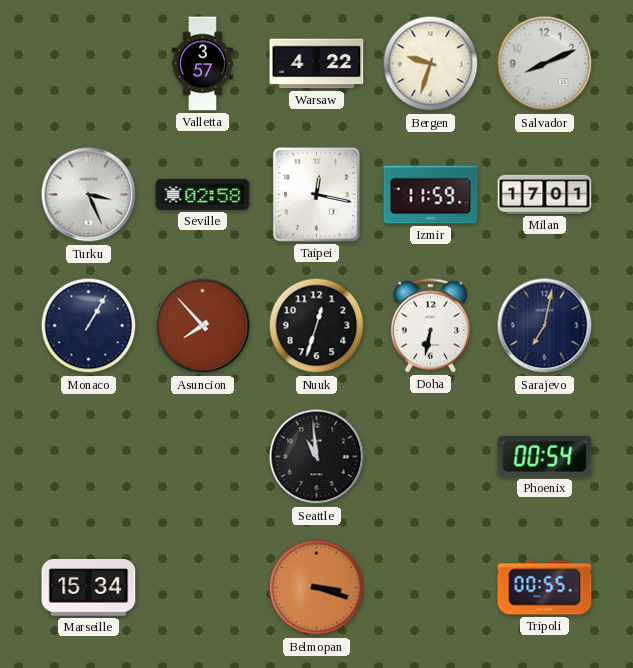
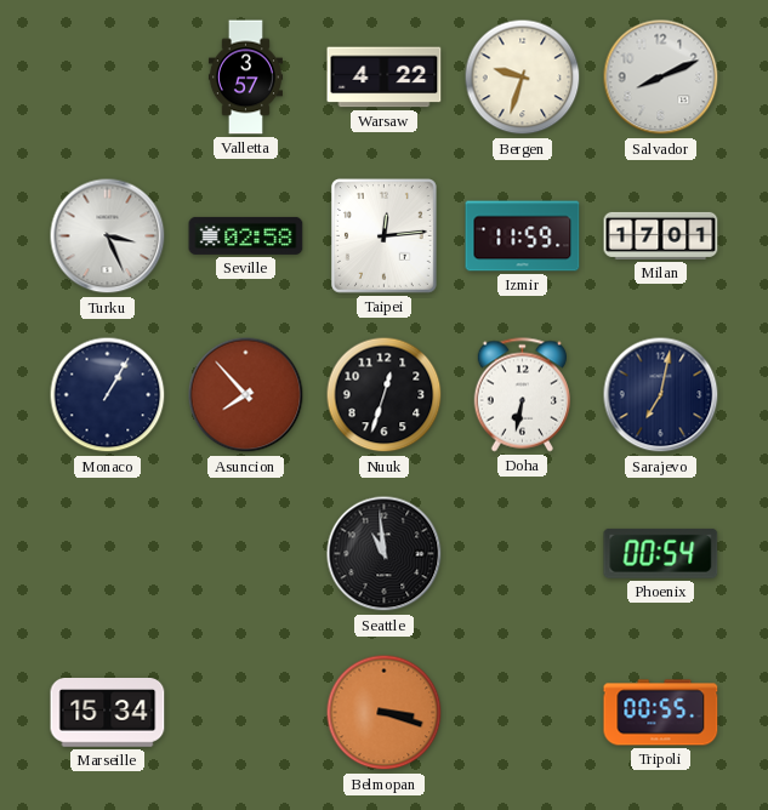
Taipei: 12:17 -> 12:14
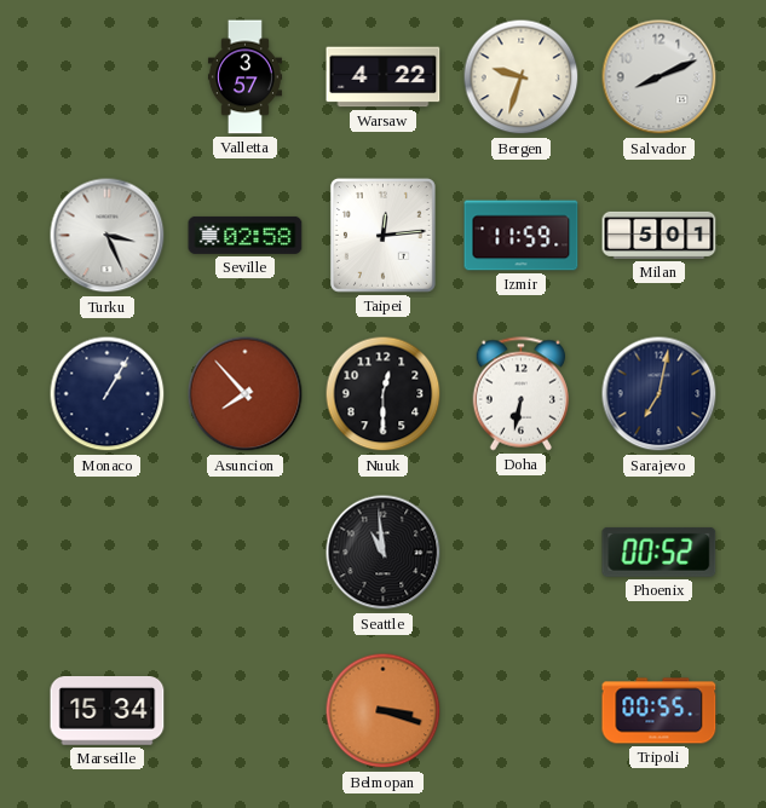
Milan: 17:01 -> 5:01
Nuuk: 12:33 -> 12:30
Phoenix: 00:54 -> 00:52
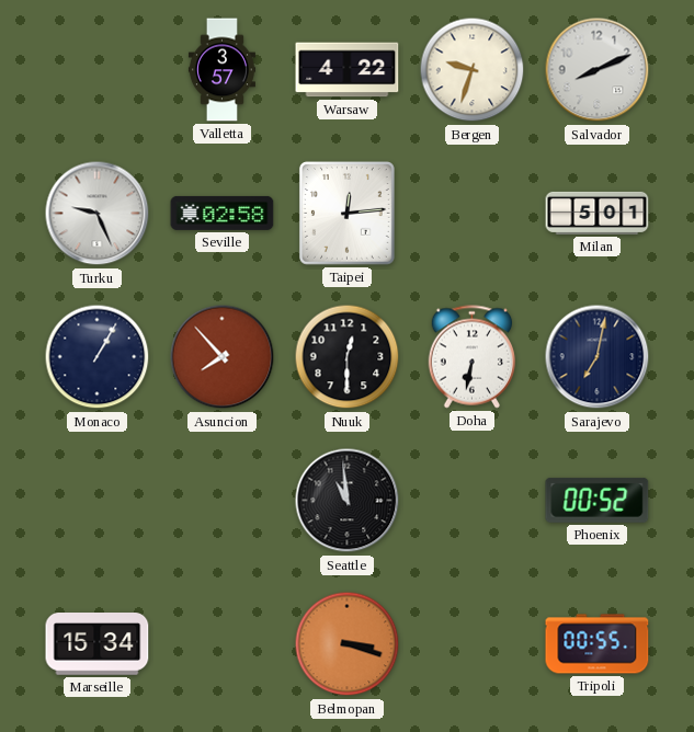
Turku: 3:26 -> 9:26
Izmir: 11:59 -> none
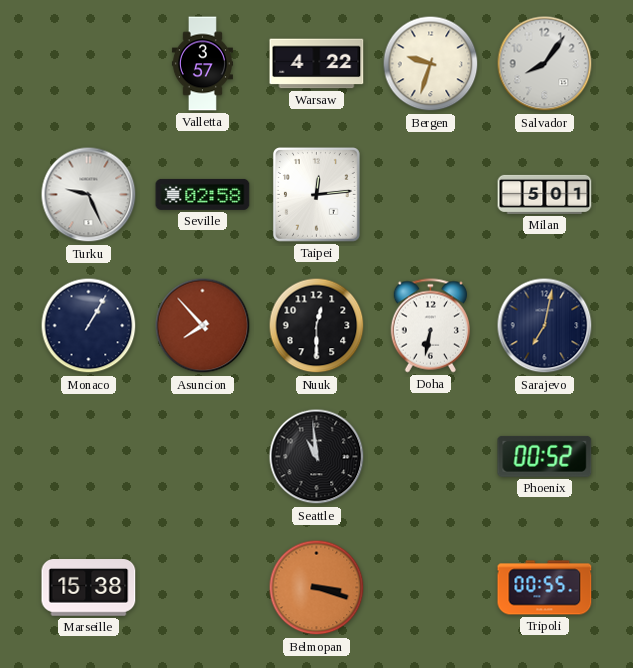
Salvador: 8:11 -> 8:06
Marseille: 15:34 -> 15:38
